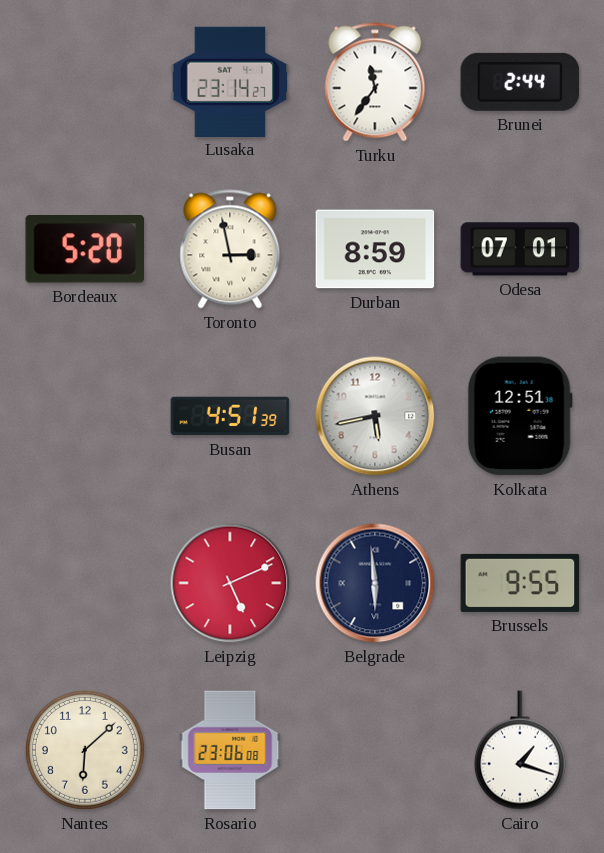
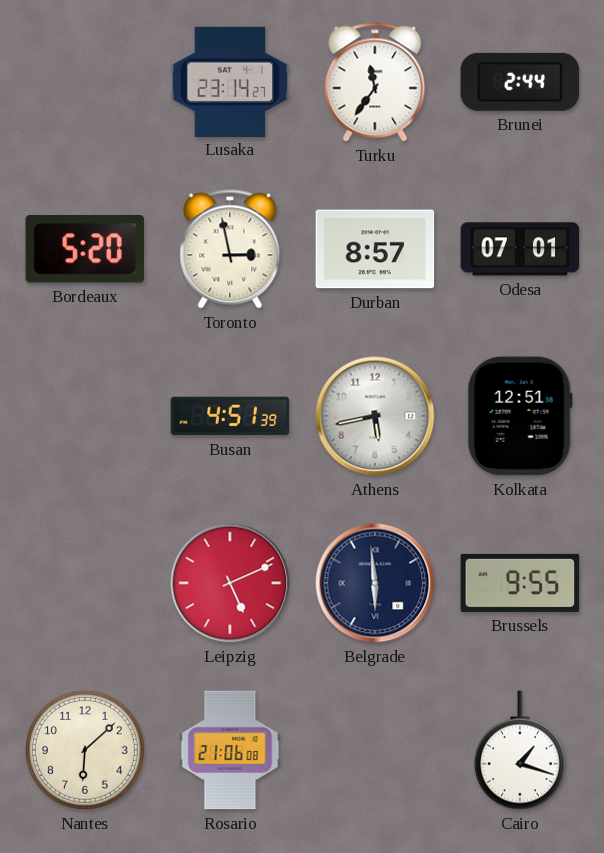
Durban: 8:59 -> 8:57
Rosario: 23:06 -> 21:06
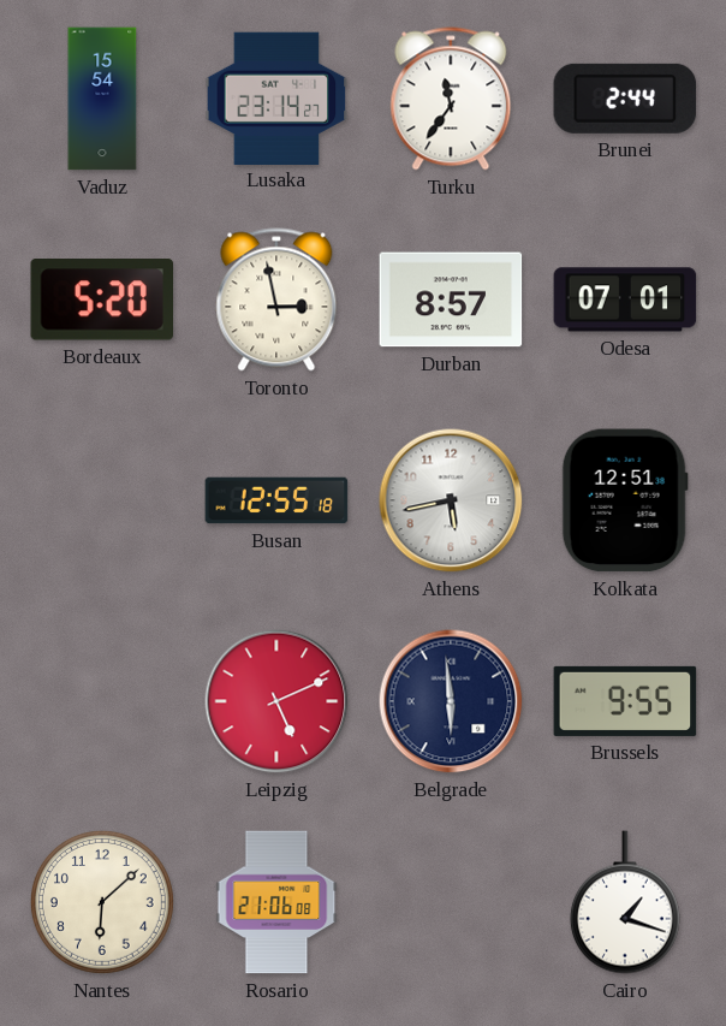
Vaduz: none -> 15:54
Busan: 4:51 -> 12:55
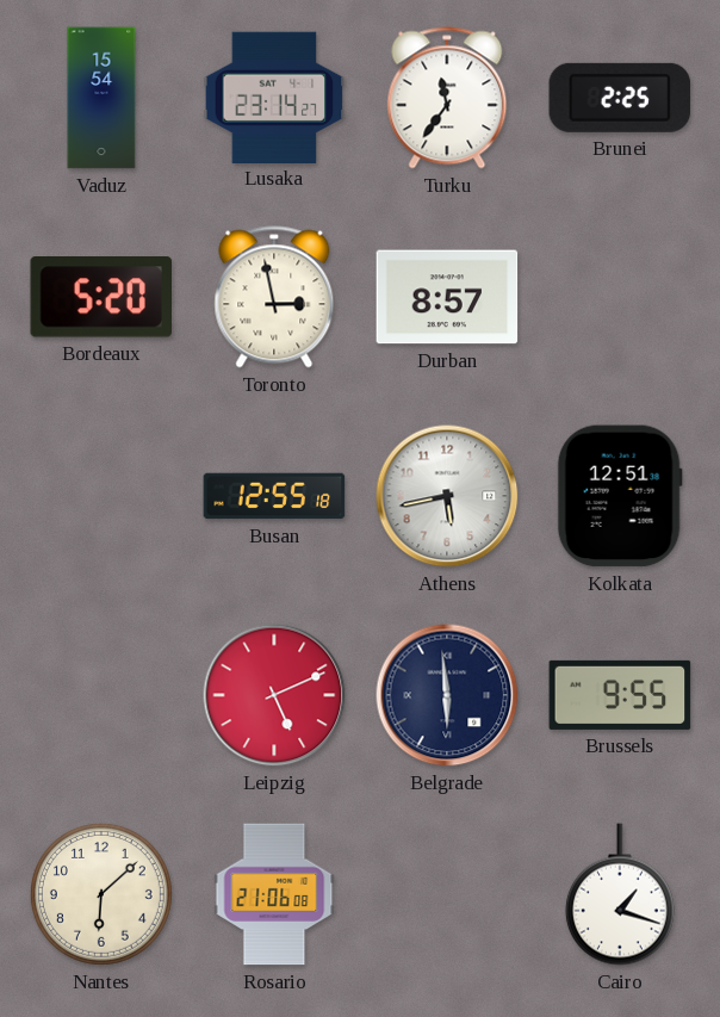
Brunei: 2:44 -> 2:25
Odesa: 07:01 -> none
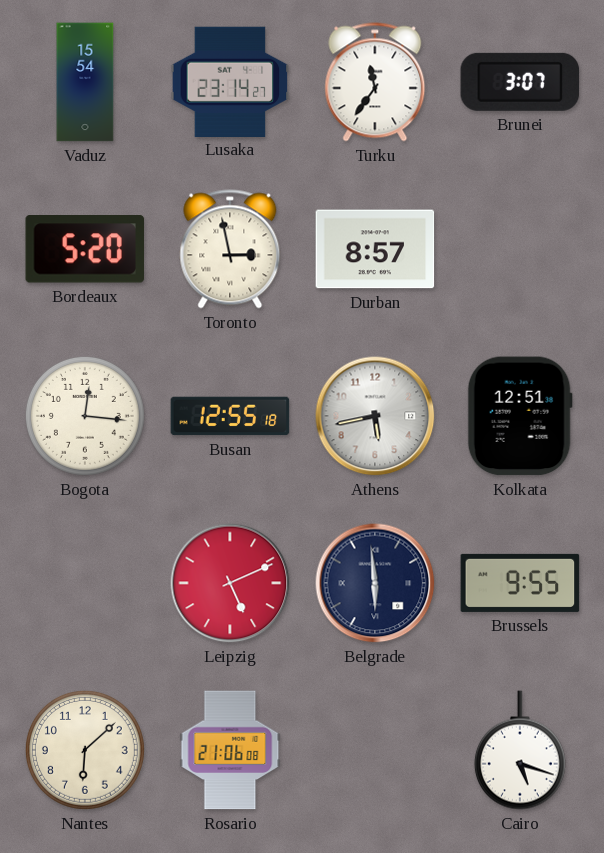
Brunei: 2:25 -> 3:07
Bogota: none -> 12:16
Cairo: 1:18 -> 5:18
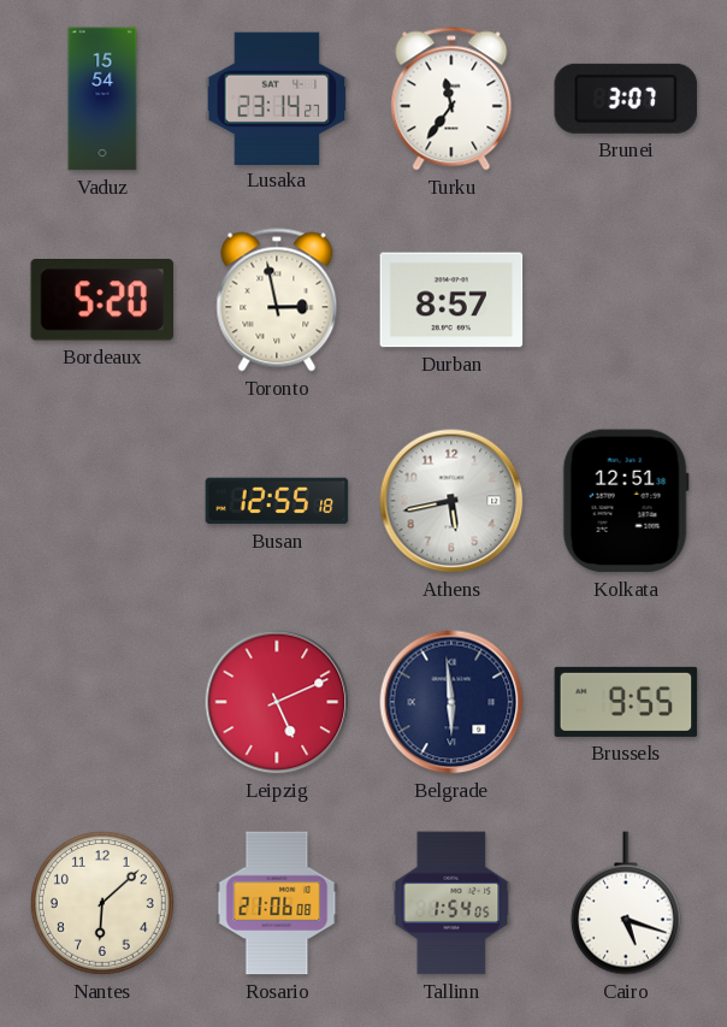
Bogota: 12:16 -> none
Tallinn: none -> 1:54
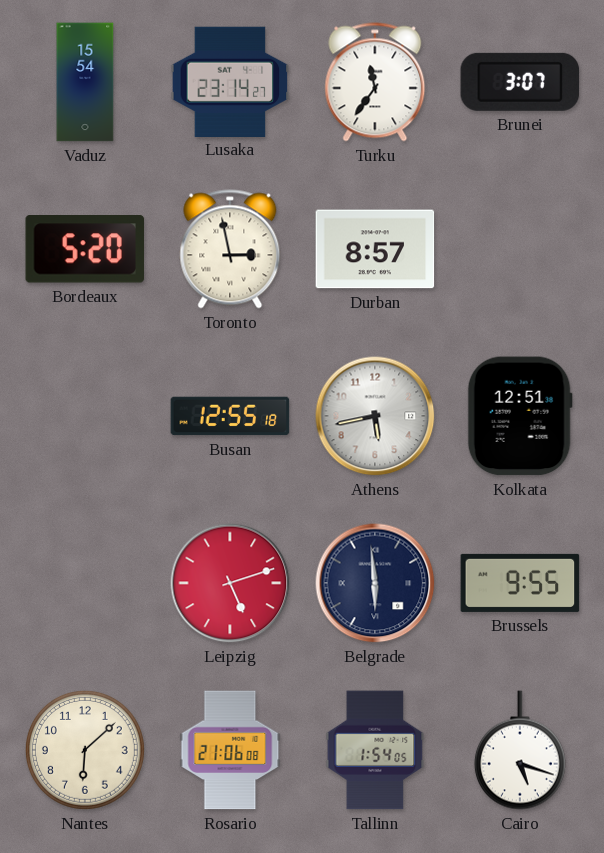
Leipzig: 5:11 -> 5:12
